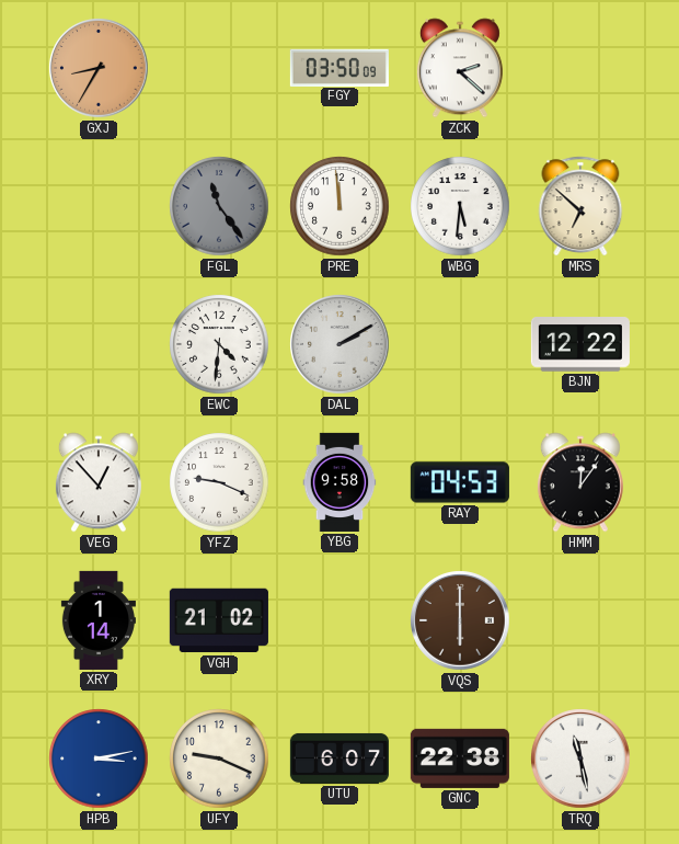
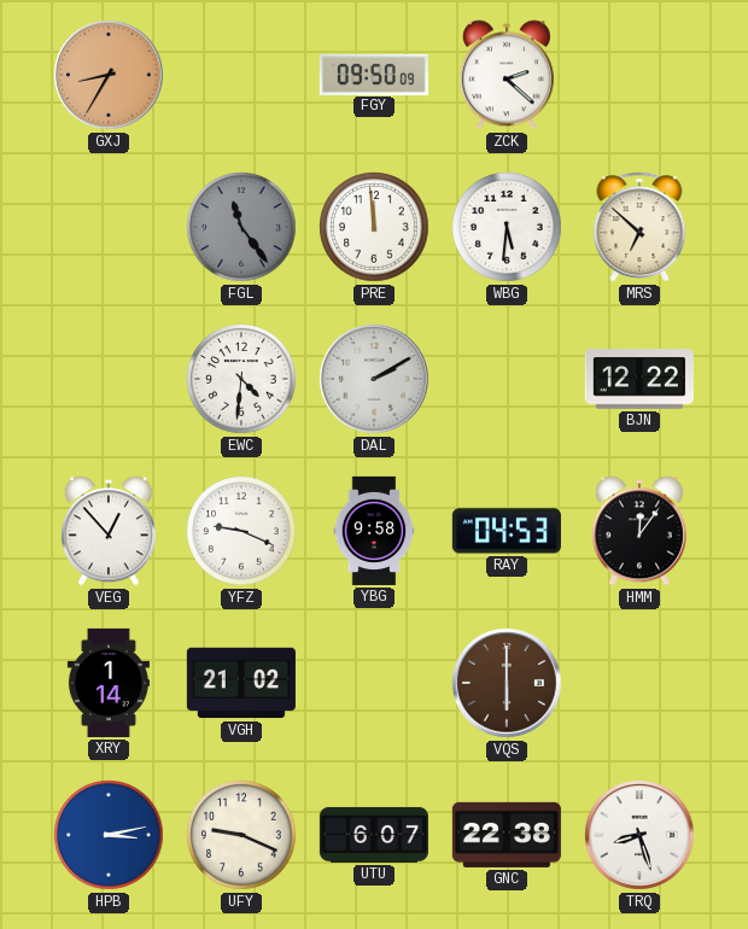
FGY: 03:50 -> 09:50
TRQ: 11:28 -> 8:27
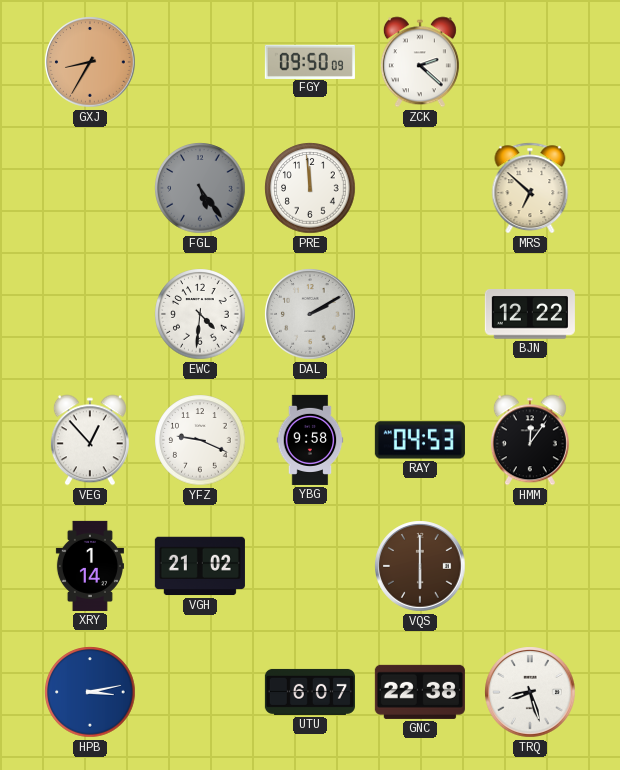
FGL: 11:24 -> 5:24
WBG: 5:31 -> none
UFY: 9:19 -> none
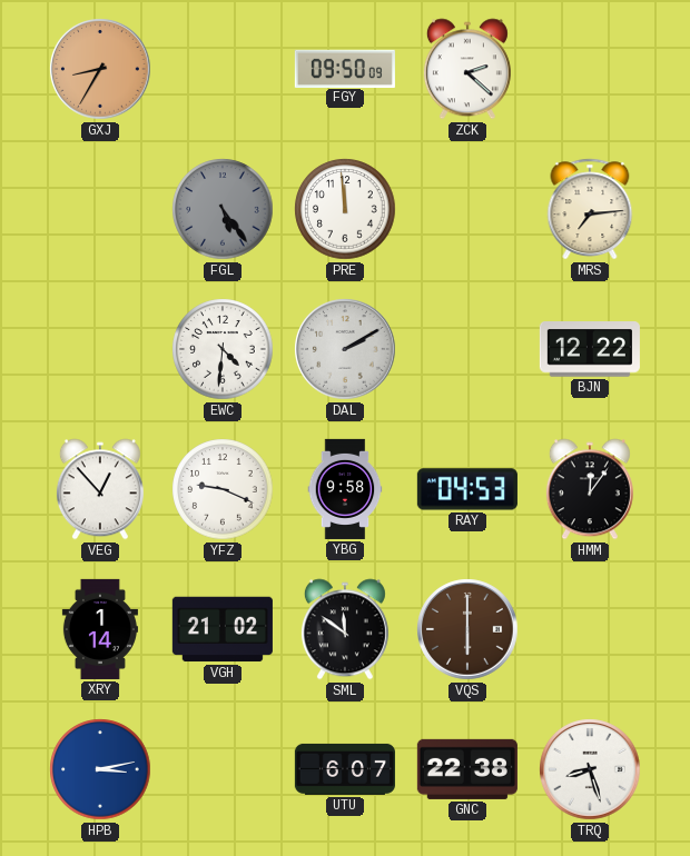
MRS: 6:52 -> 7:14
SML: none -> 11:51
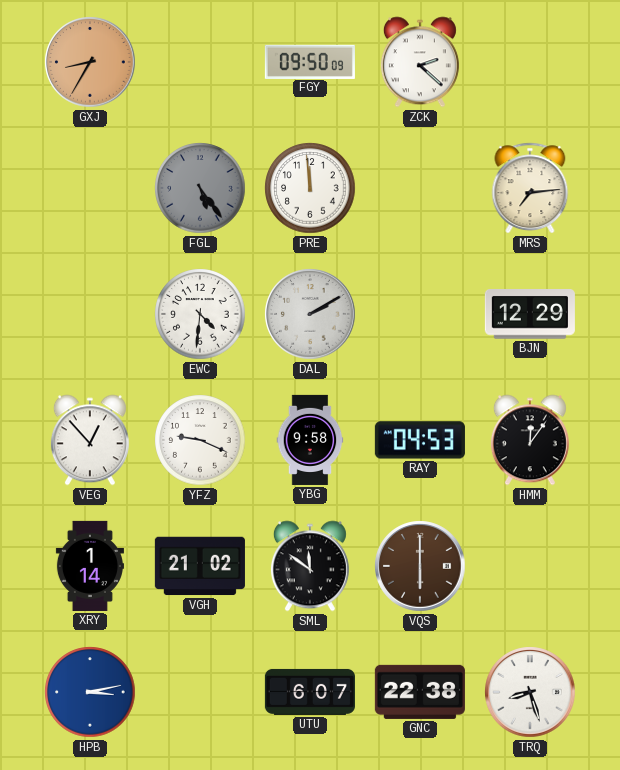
BJN: 12:22 -> 12:29
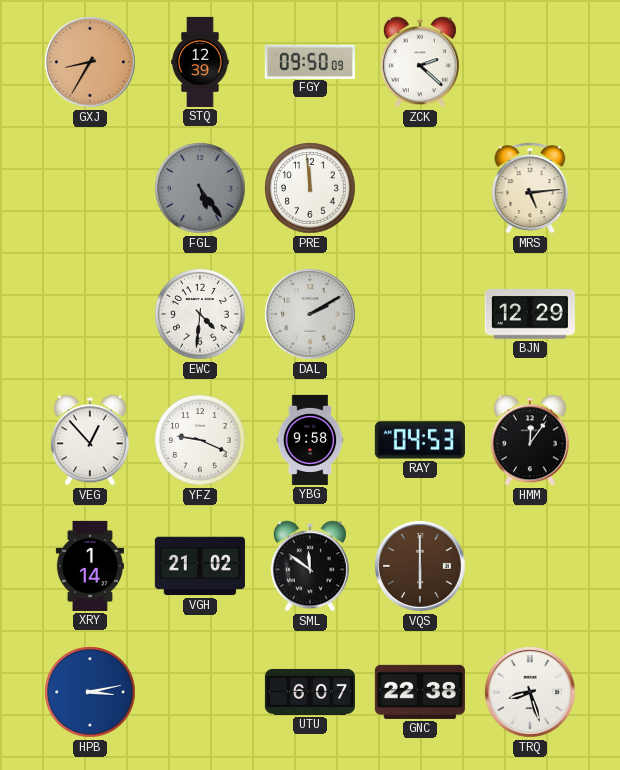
STQ: none -> 12:39
MRS: 7:14 -> 5:14
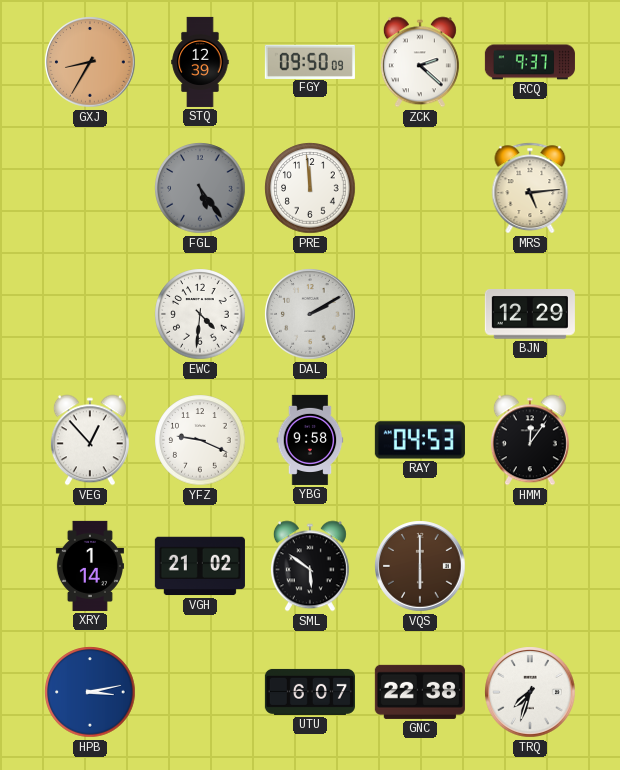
RCQ: none -> 9:37
SML: 11:51 -> 5:51
TRQ: 8:27 -> 7:33
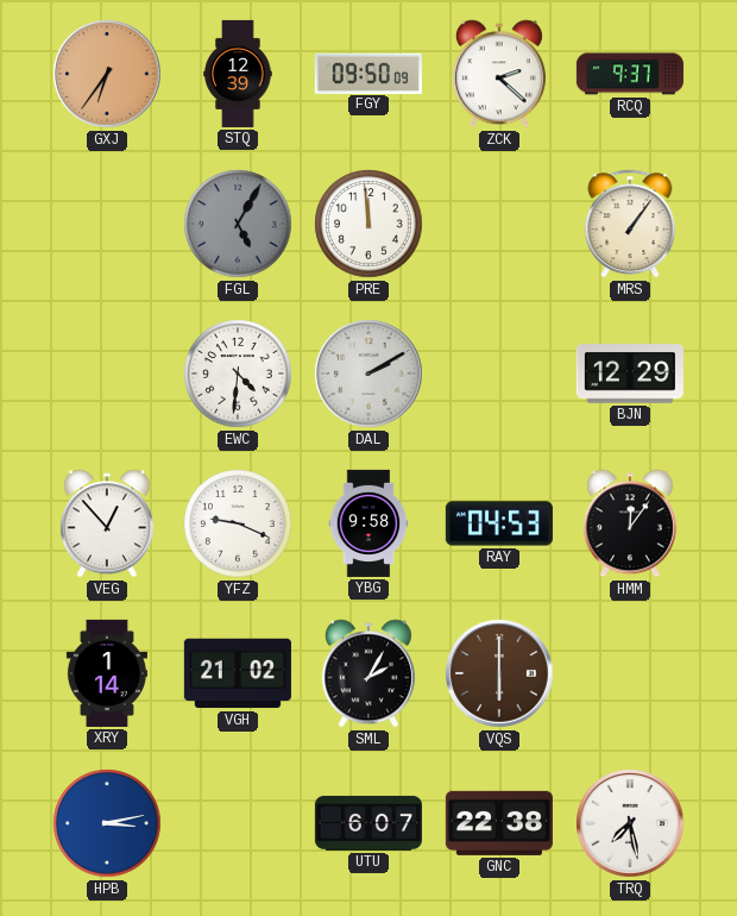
GXJ: 8:35 -> 6:36
FGL: 5:24 -> 5:05
MRS: 5:14 -> 1:06
SML: 5:51 -> 2:05
TRQ: 7:33 -> 7:28
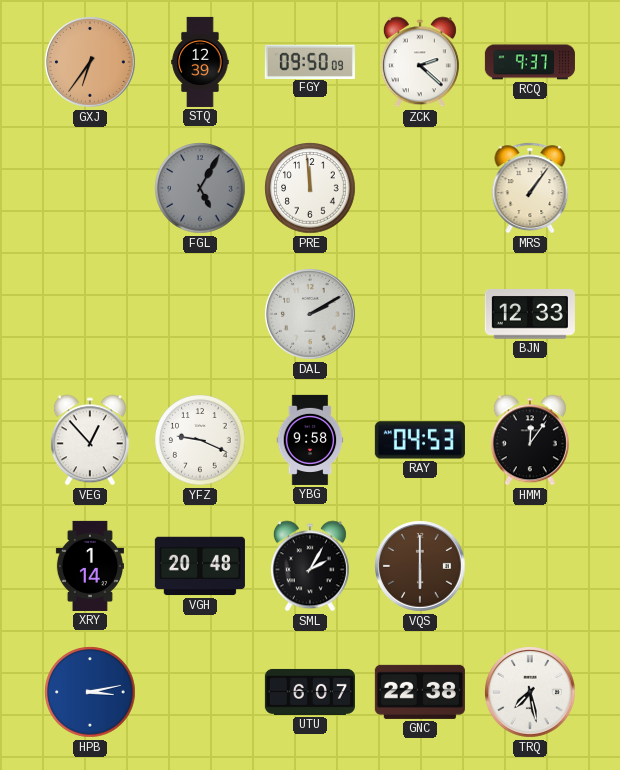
EWC: 4:31 -> none
BJN: 12:29 -> 12:33
VGH: 21:02 -> 20:48
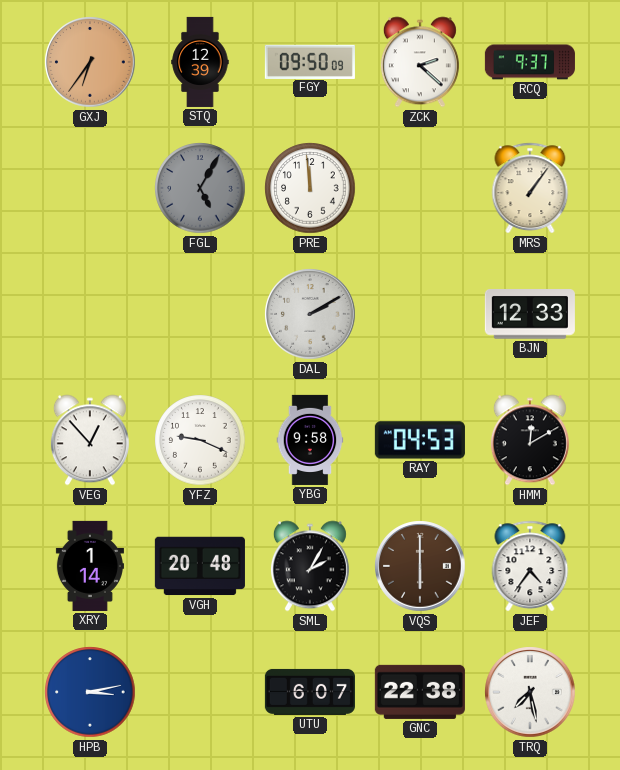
HMM: 12:06 -> 12:10
JEF: none -> 4:36
